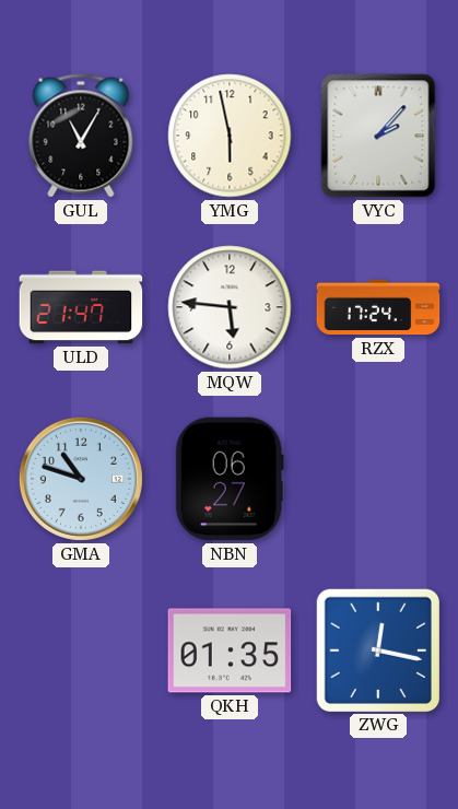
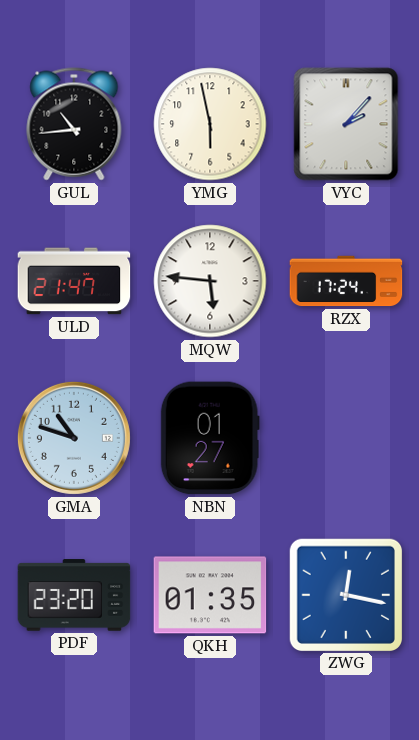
GUL: 11:05 -> 10:44
NBN: 06:27 -> 01:27
PDF: none -> 23:20
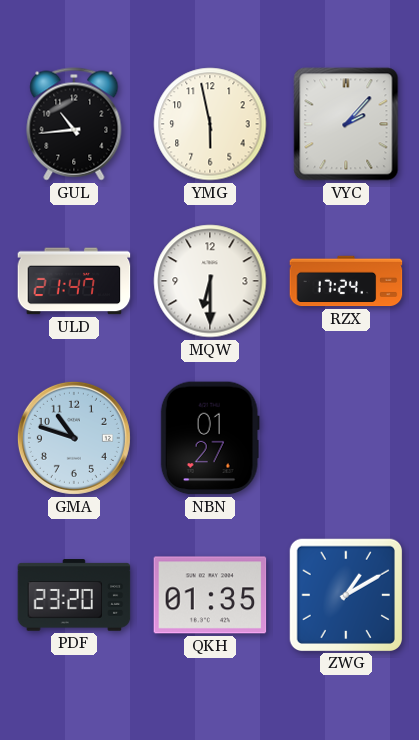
MQW: 5:46 -> 6:30
ZWG: 12:17 -> 1:10
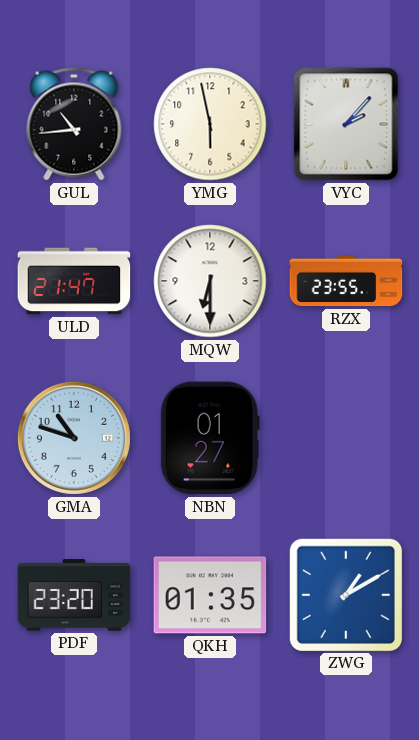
RZX: 17:24 -> 23:55
